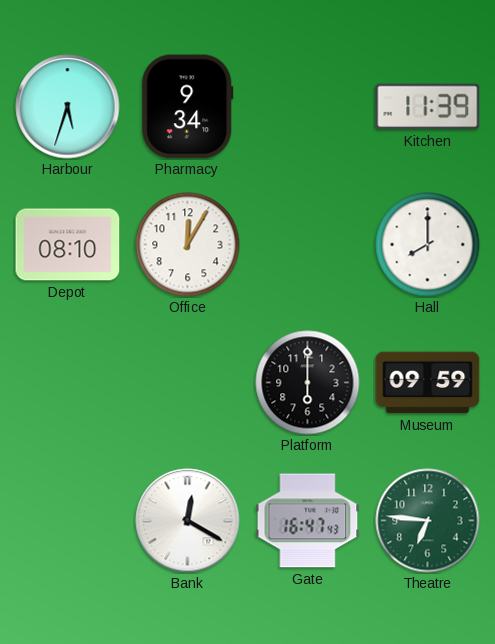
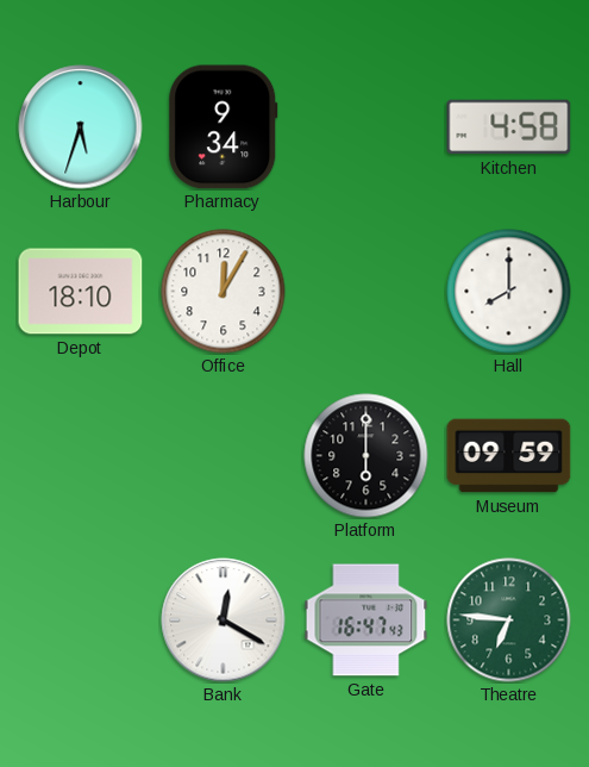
Kitchen: 11:39 -> 4:58
Depot: 08:10 -> 18:10
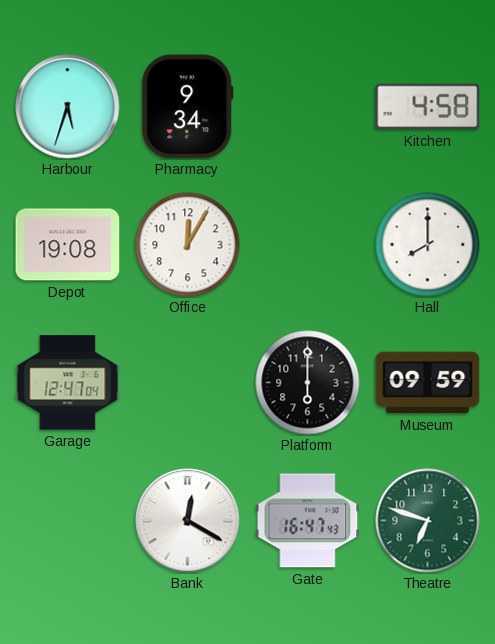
Depot: 18:10 -> 19:08
Garage: none -> 12:47
Theatre: 6:46 -> 6:48
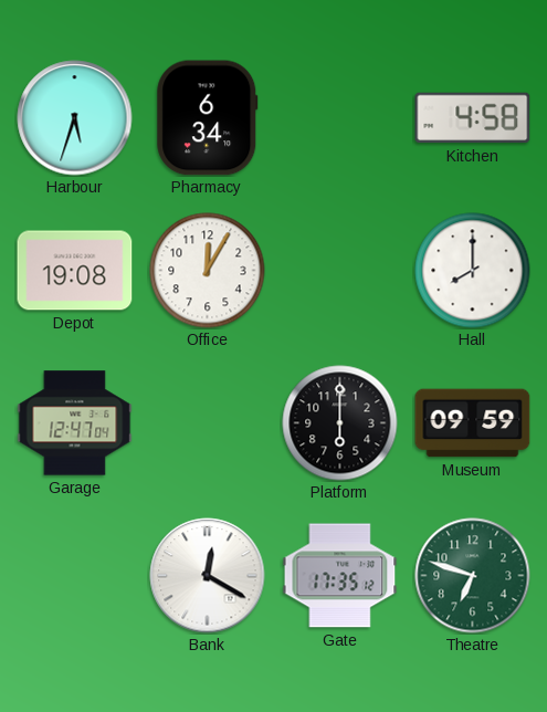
Pharmacy: 9:34 -> 6:34
Gate: 16:47 -> 17:35
